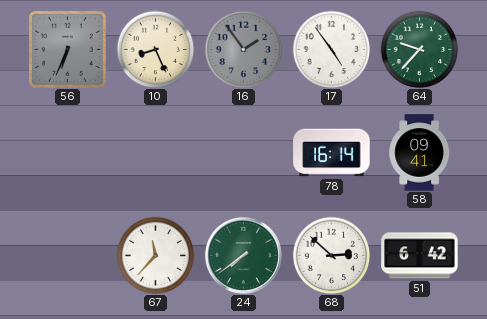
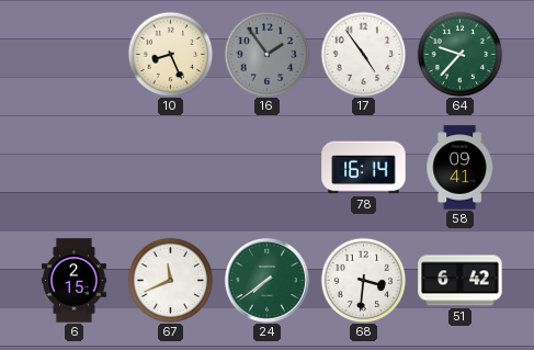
56: 6:34 -> none
6: none -> 2:15
67: 11:37 -> 11:41
68: 2:52 -> 3:31
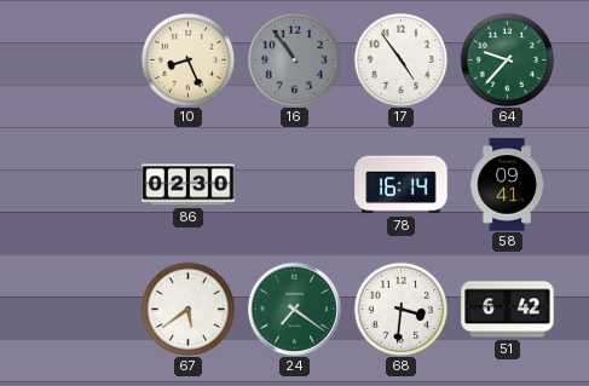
16: 1:54 -> 10:54
86: none -> 02:30
6: 2:15 -> none
67: 11:41 -> 5:39
24: 7:39 -> 7:21
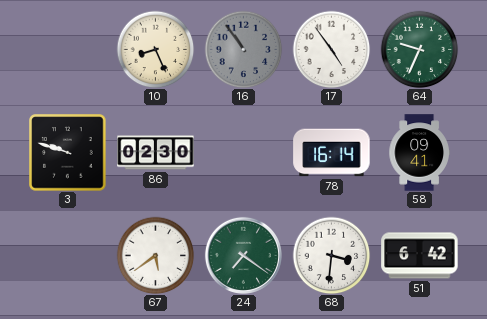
64: 9:37 -> 9:34
3: none -> 9:48
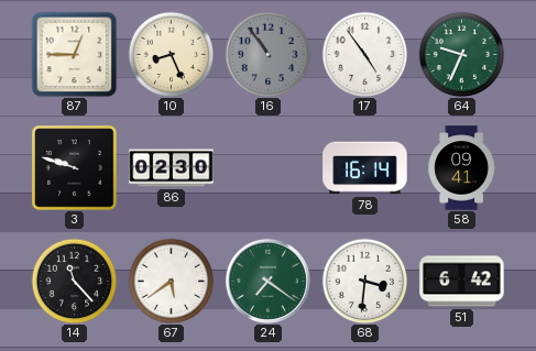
87: none -> 12:45
14: none -> 11:23
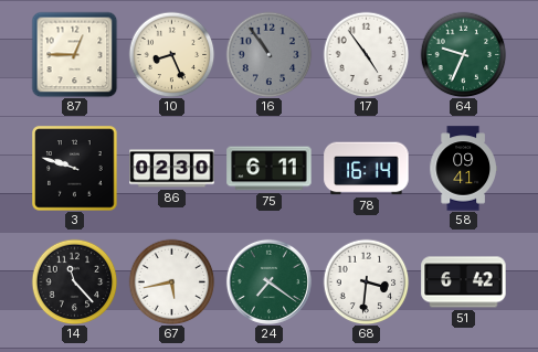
75: none -> 6:11
67: 5:39 -> 5:43
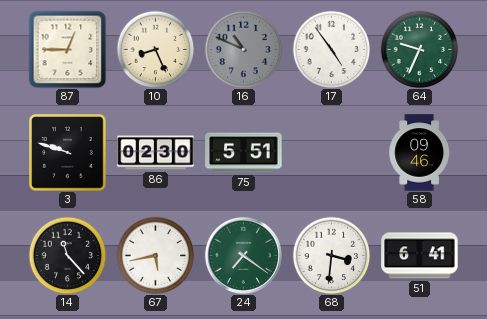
16: 10:54 -> 10:49
75: 6:11 -> 5:51
78: 16:14 -> none
58: 09:41 -> 09:46
51: 6:42 -> 6:41
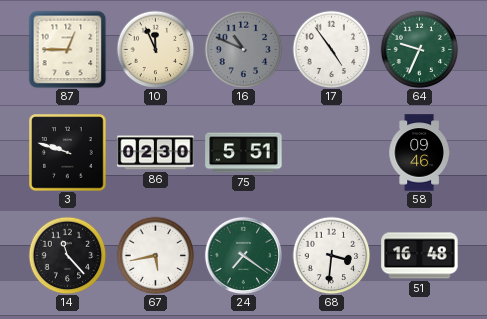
10: 8:26 -> 11:56
51: 6:41 -> 16:48
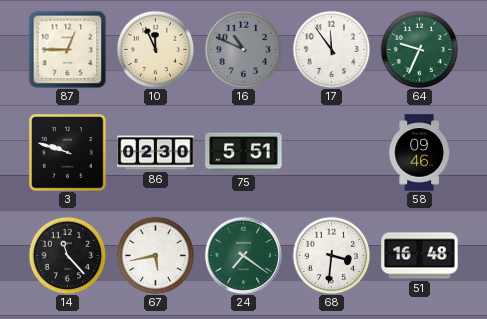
17: 4:54 -> 11:54
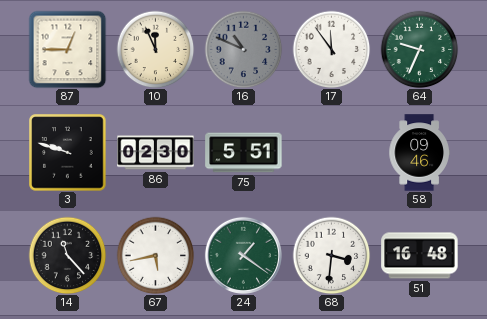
24: 7:21 -> 1:21
